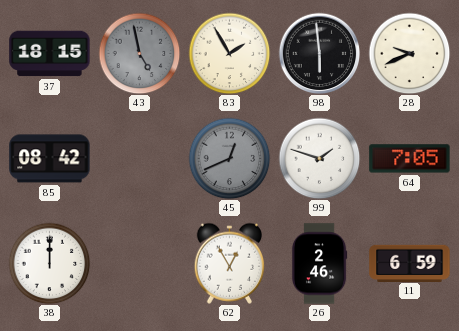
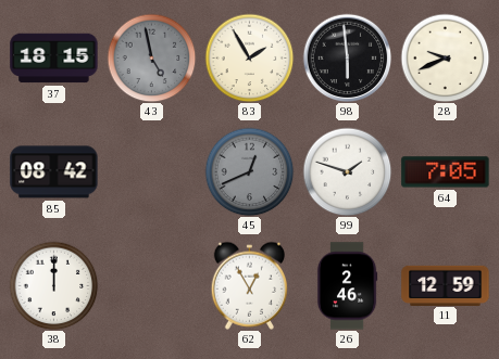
11: 6:59 -> 12:59
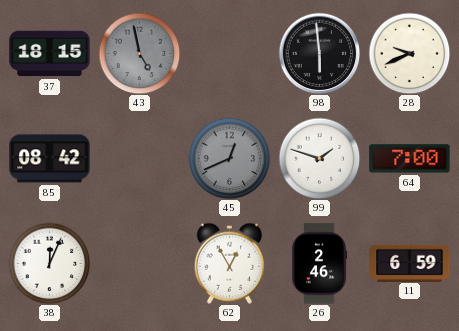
83: 1:55 -> none
64: 7:05 -> 7:00
38: 12:00 -> 12:04
11: 12:59 -> 6:59
